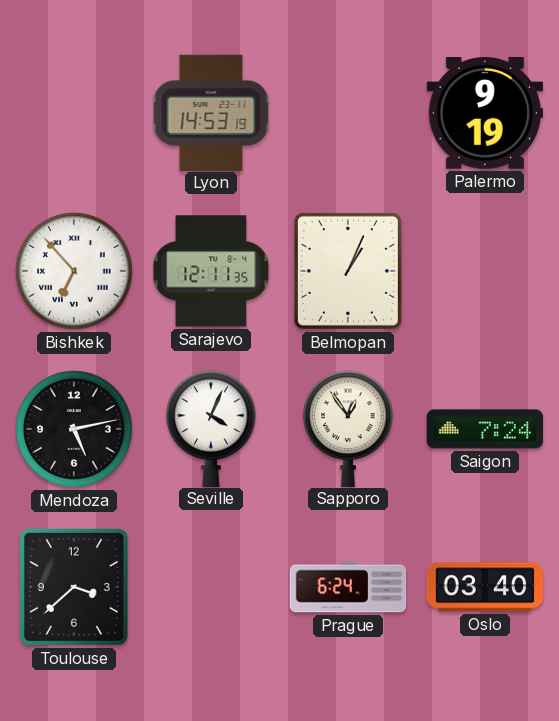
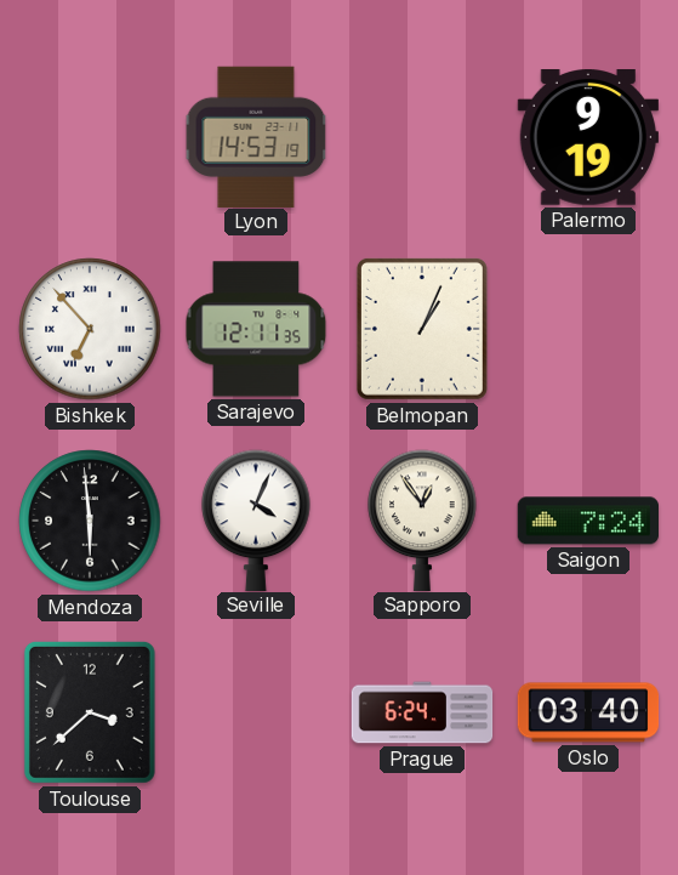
Mendoza: 5:13 -> 5:59
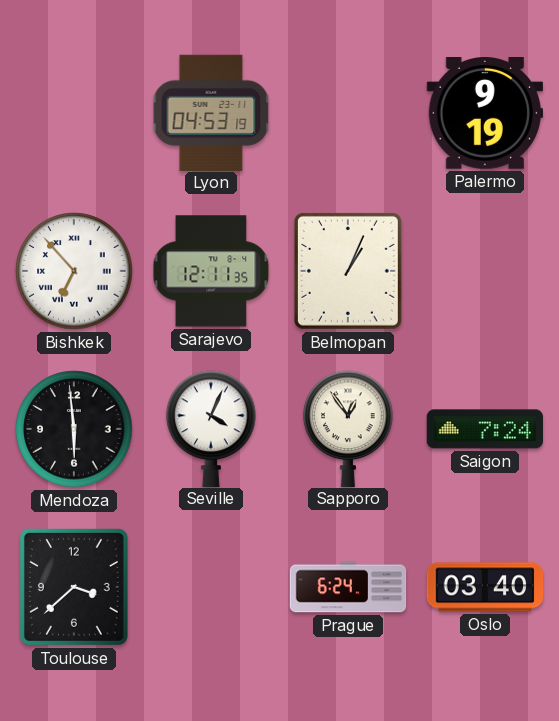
Lyon: 14:53 -> 04:53
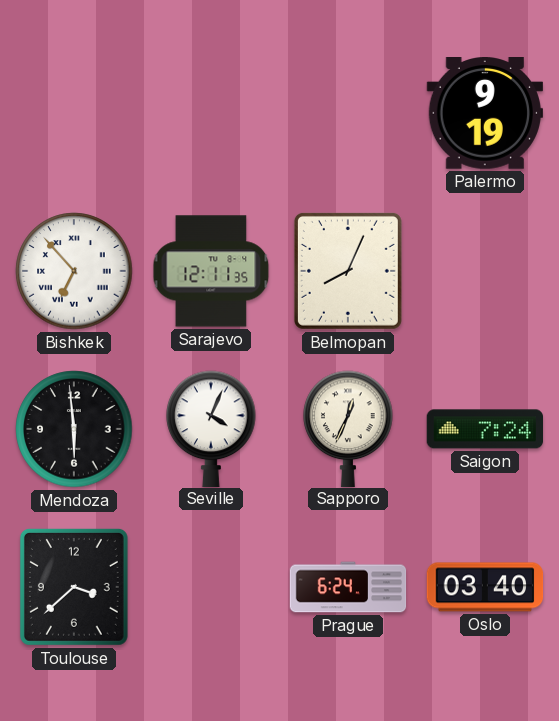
Lyon: 04:53 -> none
Belmopan: 1:04 -> 8:04
Sapporo: 12:54 -> 12:34
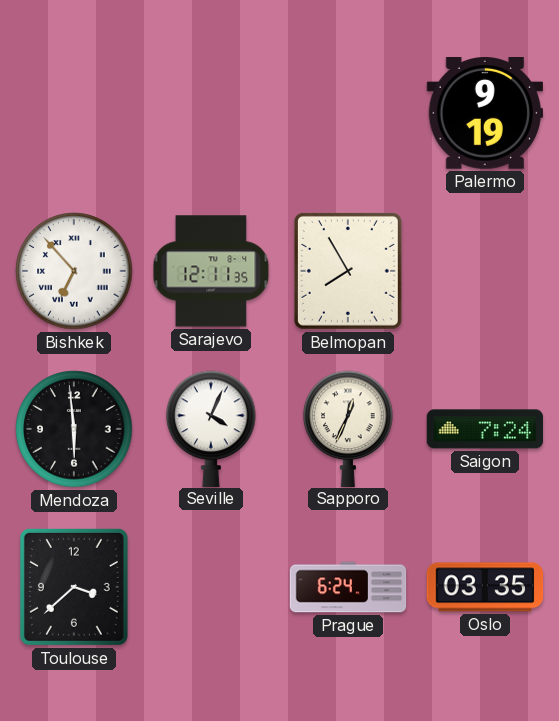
Belmopan: 8:04 -> 7:55
Oslo: 03:40 -> 03:35
